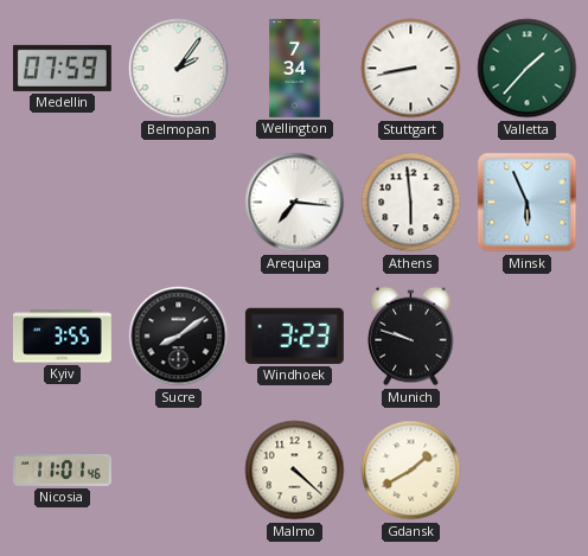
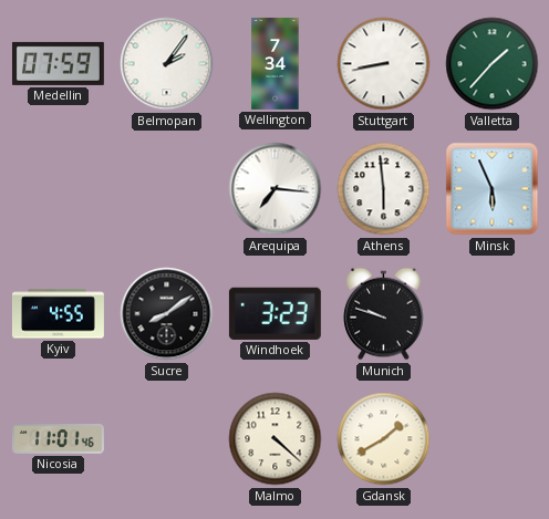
Kyiv: 3:55 -> 4:55
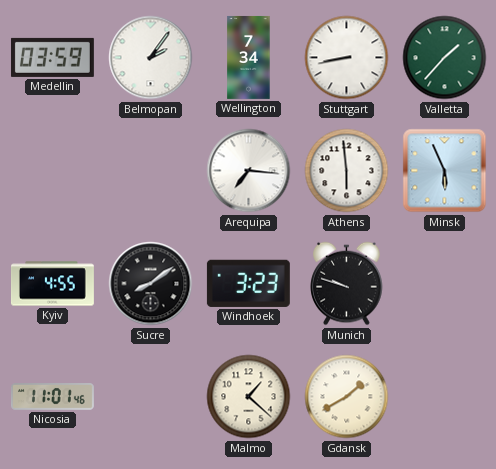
Medellin: 07:59 -> 03:59
Malmo: 4:22 -> 1:22
